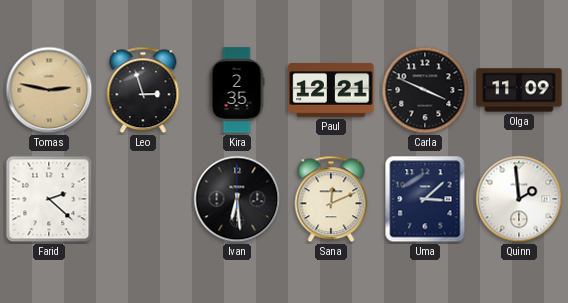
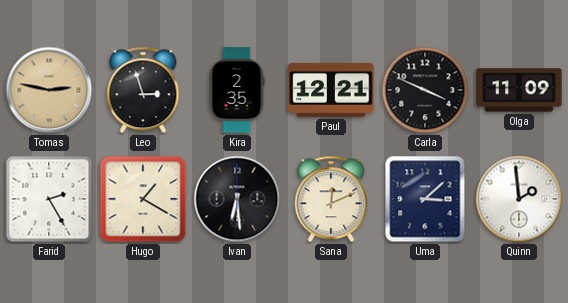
Farid: 2:22 -> 2:25
Hugo: none -> 1:20
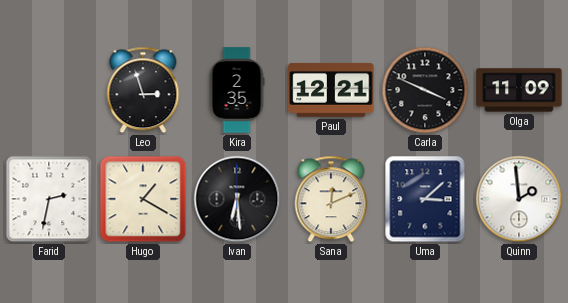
Tomas: 2:47 -> none
Farid: 2:25 -> 2:32
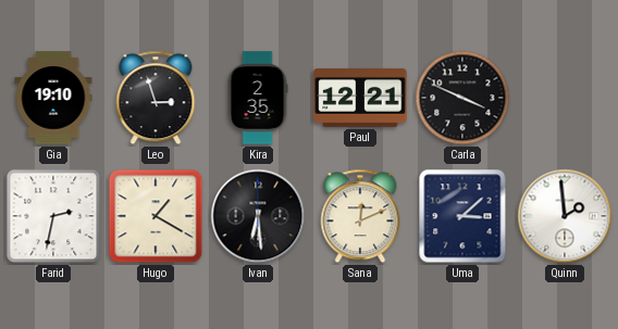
Gia: none -> 19:10
Olga: 11:09 -> none
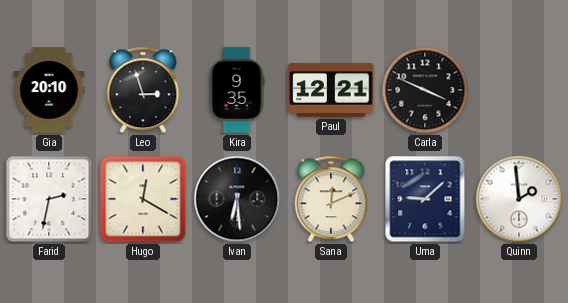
Gia: 19:10 -> 20:10
Kira: 2:35 -> 9:35
Hugo: 1:20 -> 12:20
Uma: 3:08 -> 9:08
